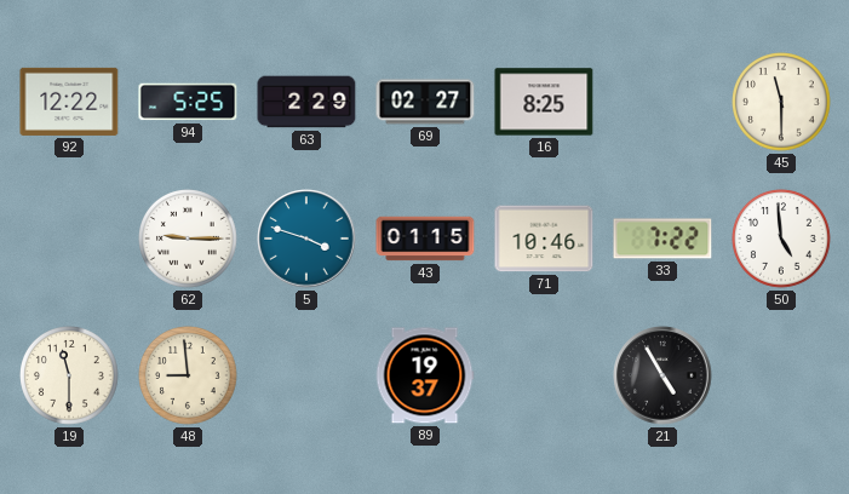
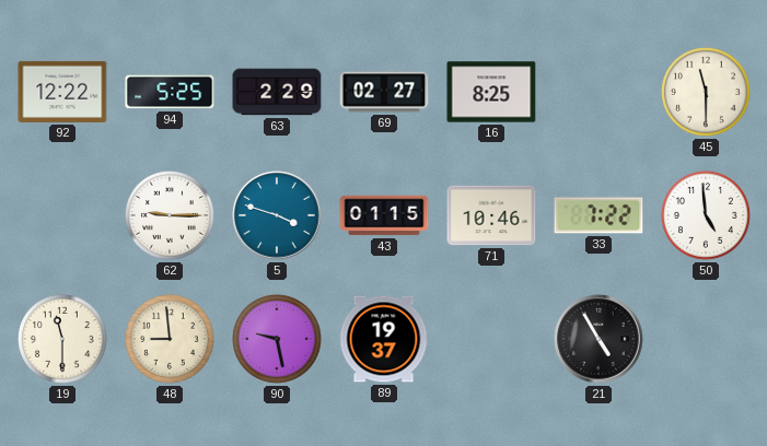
90: none -> 9:28
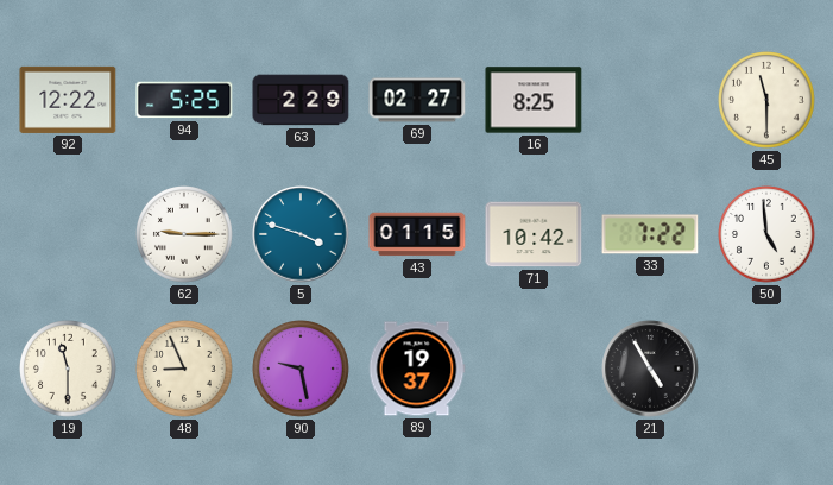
71: 10:46 -> 10:42
48: 8:59 -> 8:56
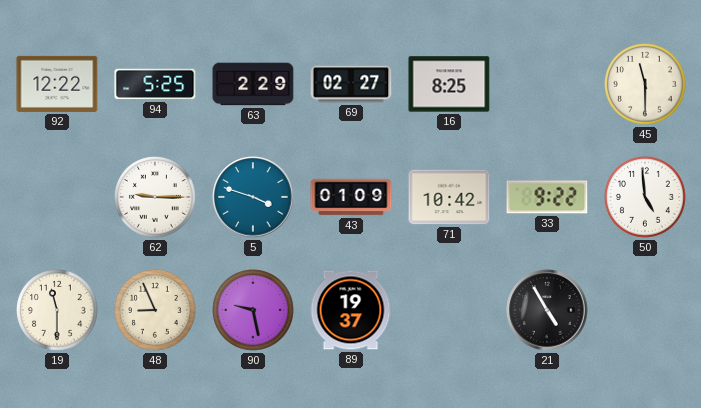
43: 01:15 -> 01:09
33: 7:22 -> 9:22
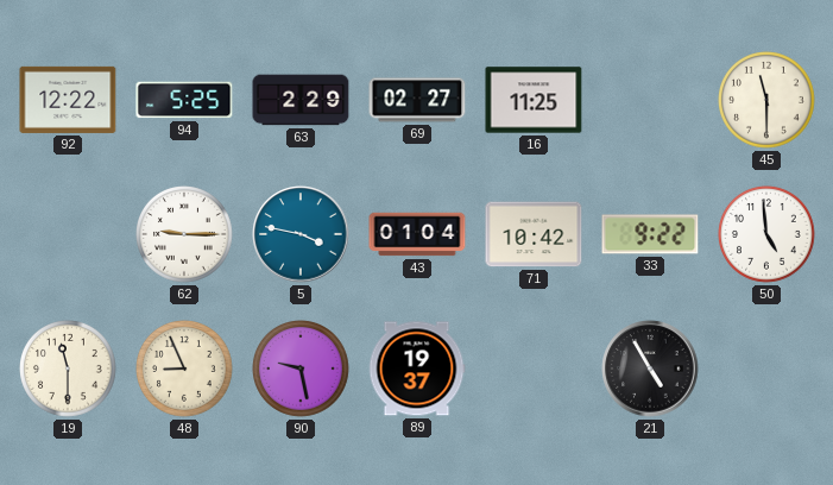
16: 8:25 -> 11:25
5: 3:48 -> 3:47
43: 01:09 -> 01:04
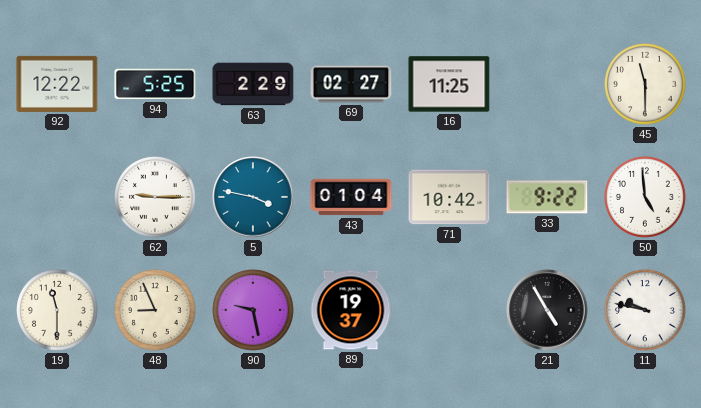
11: none -> 9:47
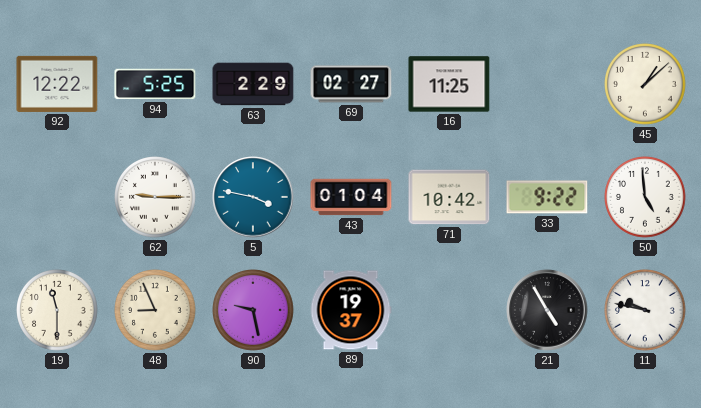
45: 11:30 -> 1:08
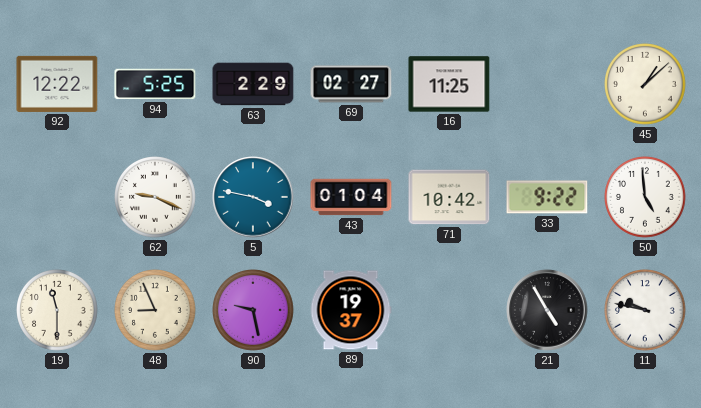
62: 9:15 -> 9:19
